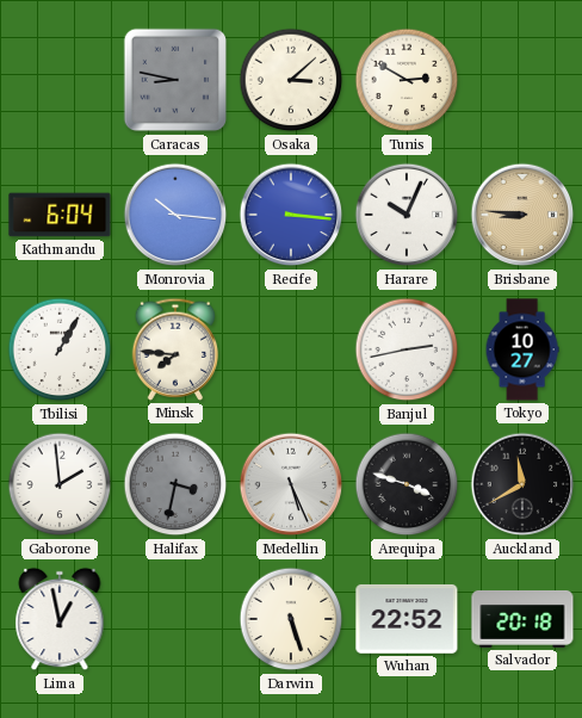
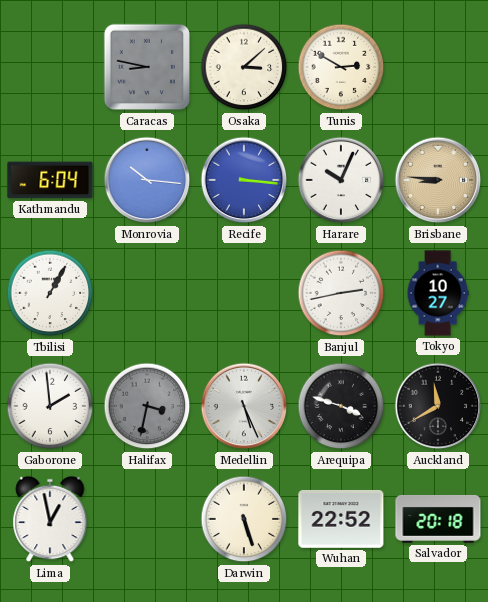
Minsk: 7:46 -> none
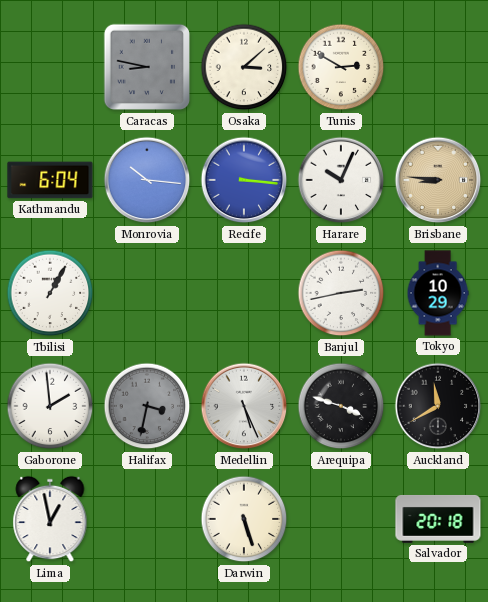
Tokyo: 10:27 -> 10:29
Wuhan: 22:52 -> none
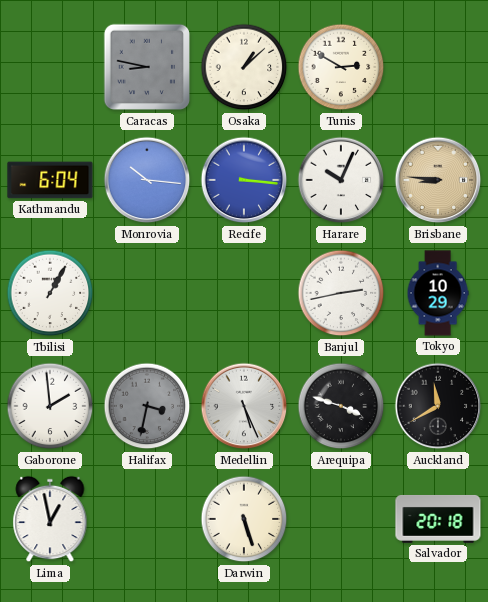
Osaka: 3:08 -> 1:08
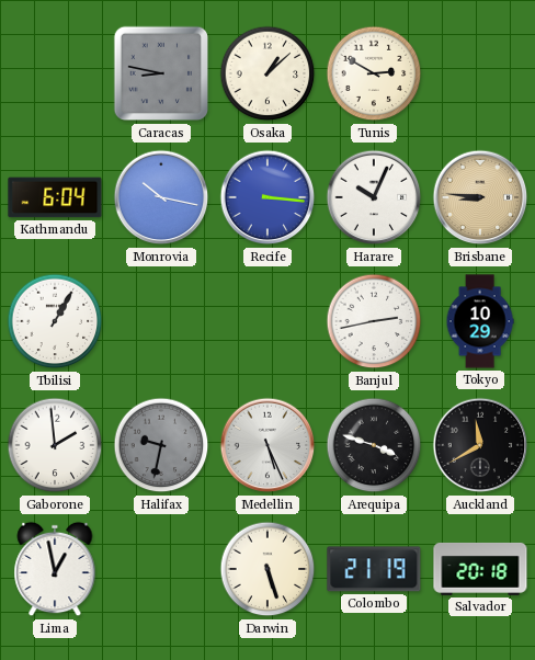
Monrovia: 10:16 -> 10:17
Halifax: 3:32 -> 9:32
Colombo: none -> 21:19
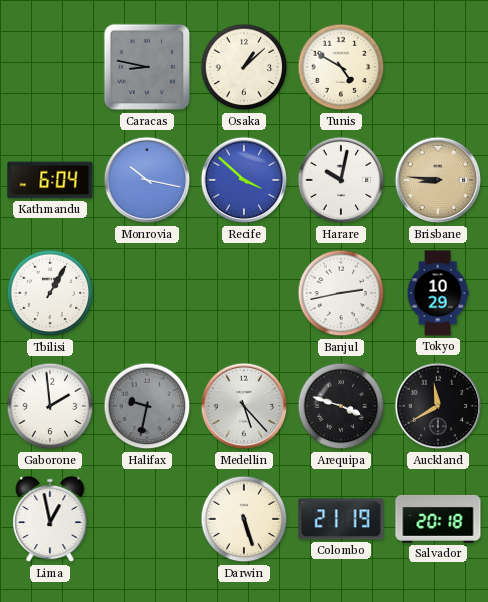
Tunis: 2:50 -> 4:50
Recife: 3:16 -> 3:52
Harare: 10:04 -> 10:02
Medellin: 5:26 -> 5:23
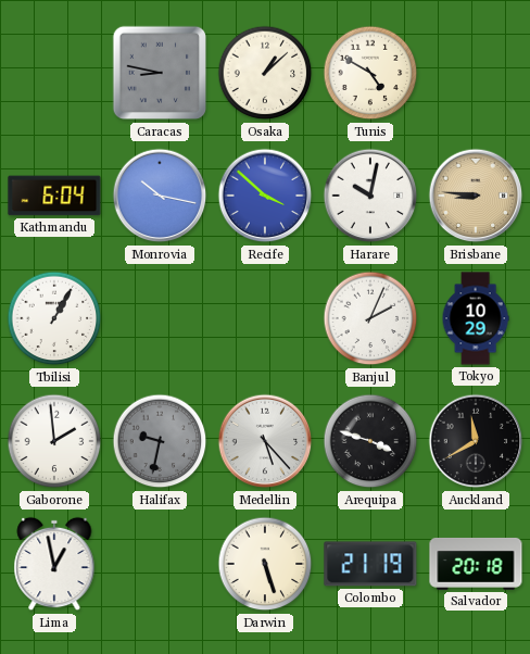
Banjul: 2:43 -> 2:04
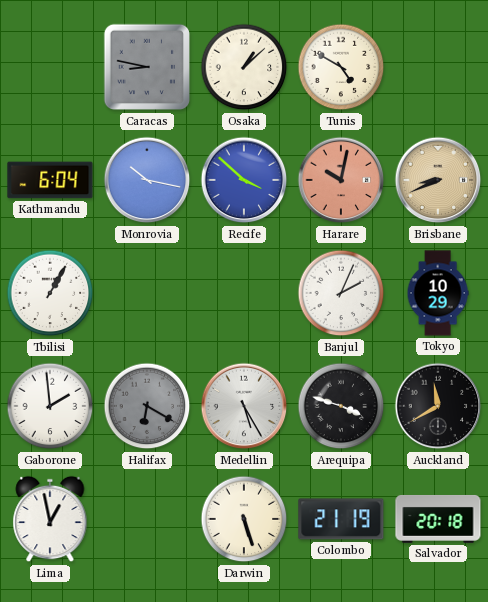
Harare dial: white -> salmon
Brisbane: 8:46 -> 8:41
Halifax: 9:32 -> 6:20
Medellin: 5:23 -> 5:25
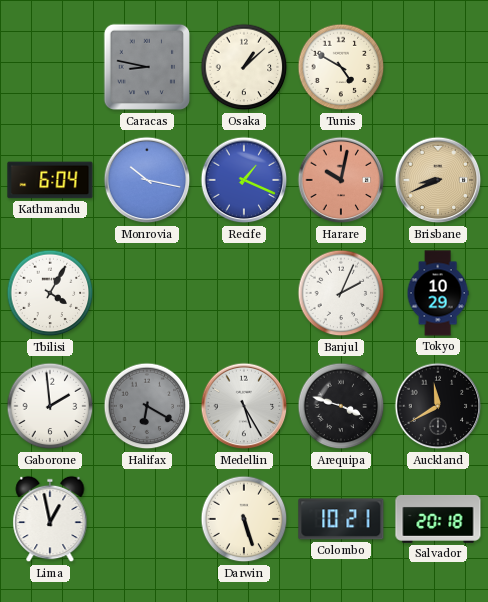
Recife: 3:52 -> 1:19
Tbilisi: 1:05 -> 4:05
Colombo: 21:19 -> 10:21
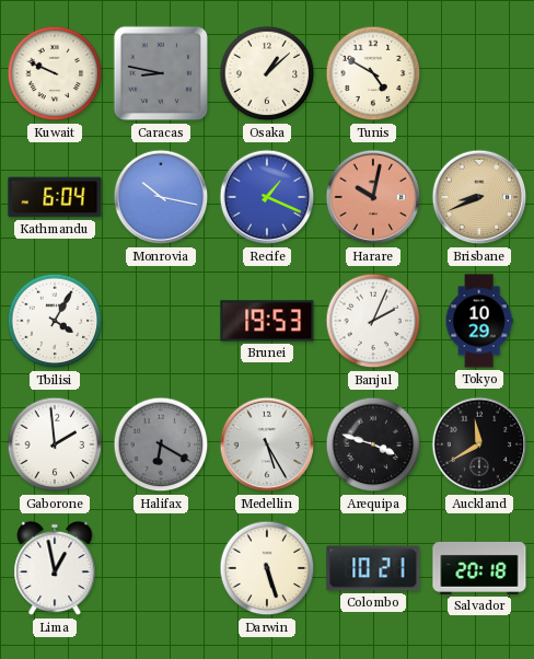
Kuwait: none -> 9:49
Brunei: none -> 19:53
